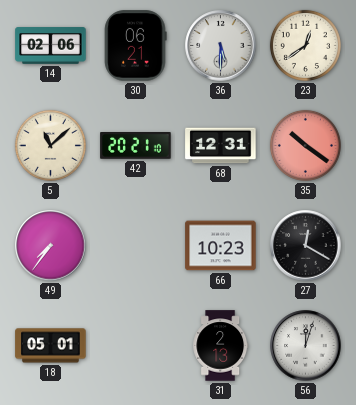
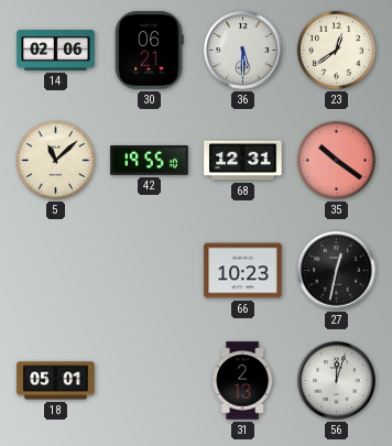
42: 20:21 -> 19:55
49: 7:36 -> none
27: 12:20 -> 12:32
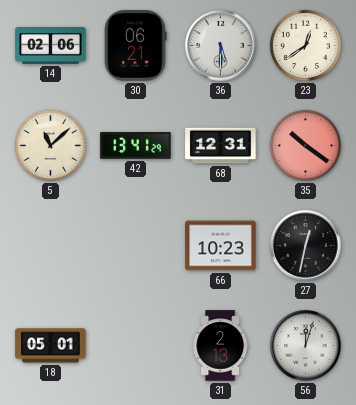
42: 19:55 -> 13:41
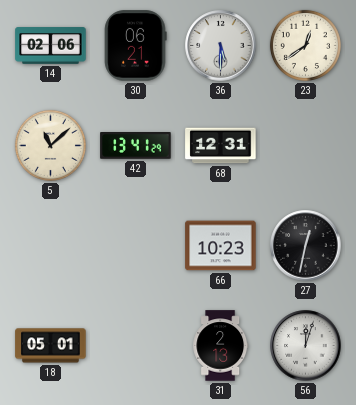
35: 10:21 -> none
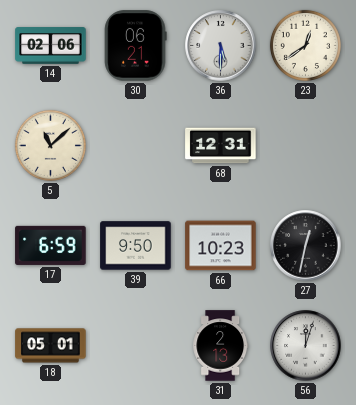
42: 13:41 -> none
17: none -> 6:59
39: none -> 9:50
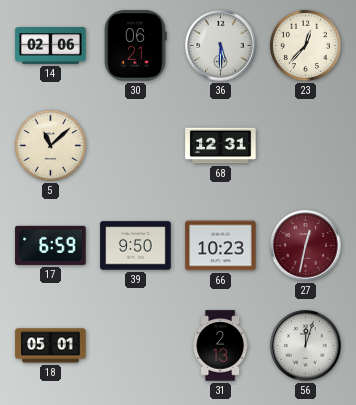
23: 12:39 -> 12:37
27 dial: black -> burgundy
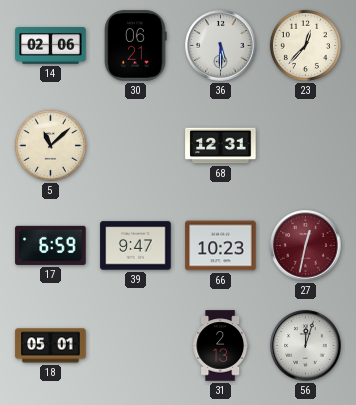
39: 9:50 -> 9:47
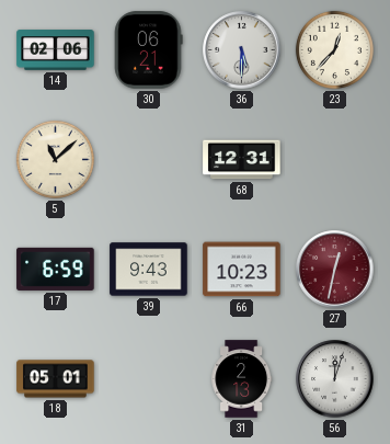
39: 9:47 -> 9:43
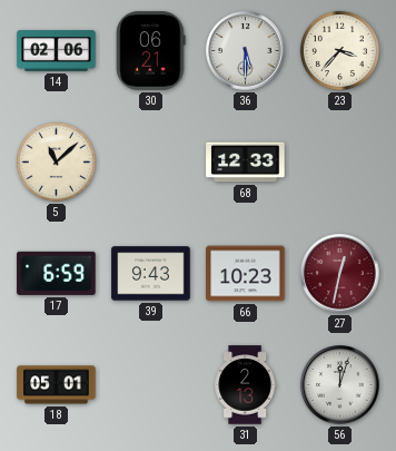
23: 12:37 -> 3:37
68: 12:31 -> 12:33
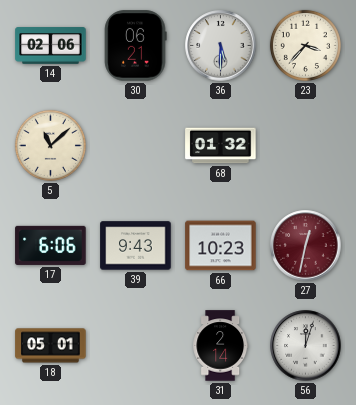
68: 12:33 -> 01:32
17: 6:59 -> 6:06
31: 2:13 -> 2:14
